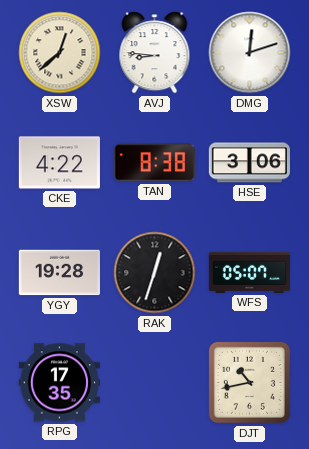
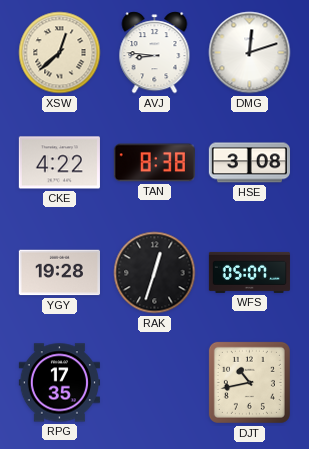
HSE: 3:06 -> 3:08
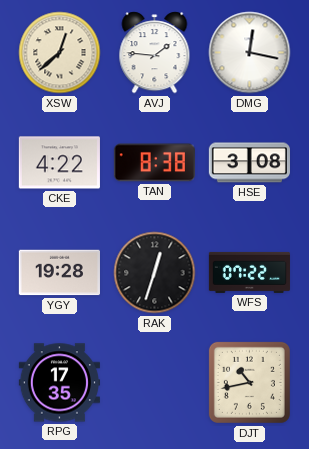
AVJ: 8:46 -> 1:46
DMG: 12:12 -> 12:17
WFS: 05:07 -> 07:22
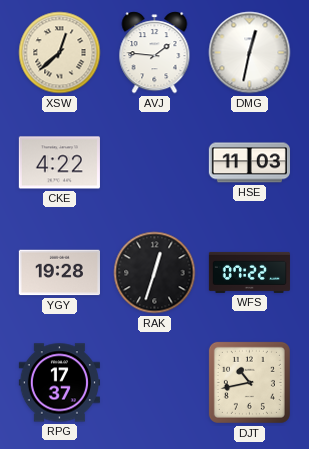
DMG: 12:17 -> 12:32
TAN: 8:38 -> none
HSE: 3:08 -> 11:03
RPG: 17:35 -> 17:37
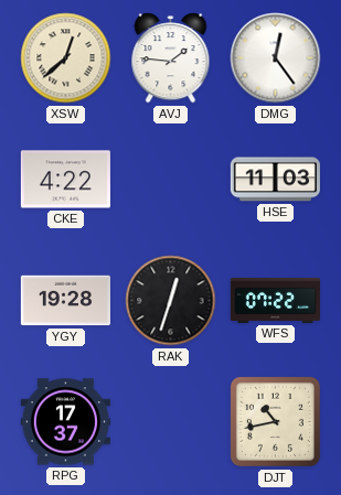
DMG: 12:32 -> 12:24
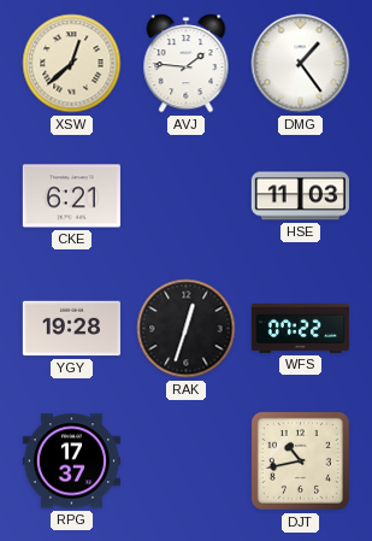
DMG: 12:24 -> 1:24
CKE: 4:22 -> 6:21
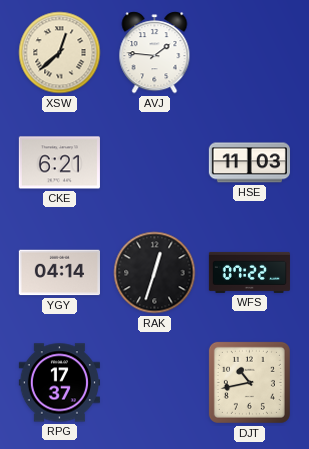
DMG: 1:24 -> none
YGY: 19:28 -> 04:14
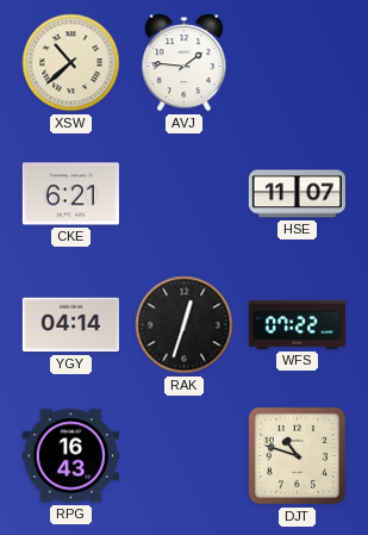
XSW: 12:38 -> 10:38
HSE: 11:03 -> 11:07
RPG: 17:37 -> 16:43
DJT: 10:43 -> 10:48
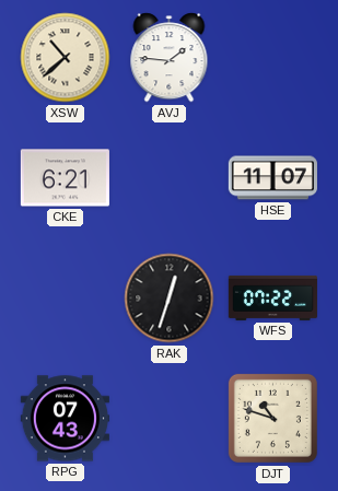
YGY: 04:14 -> none
RPG: 16:43 -> 07:43
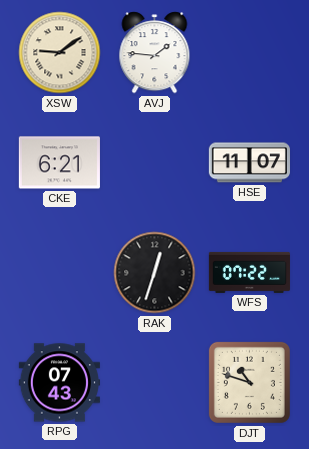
XSW: 10:38 -> 9:09
